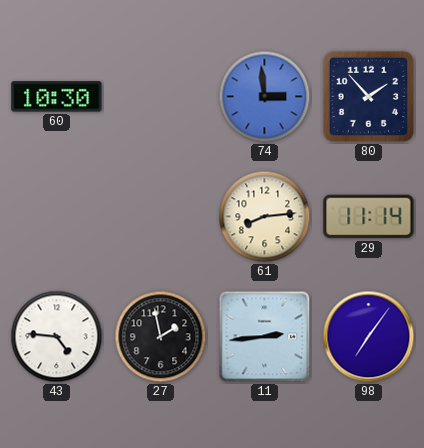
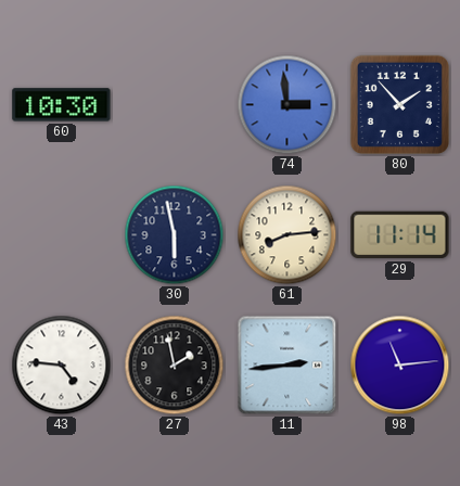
30: none -> 5:58
98: 7:06 -> 11:14
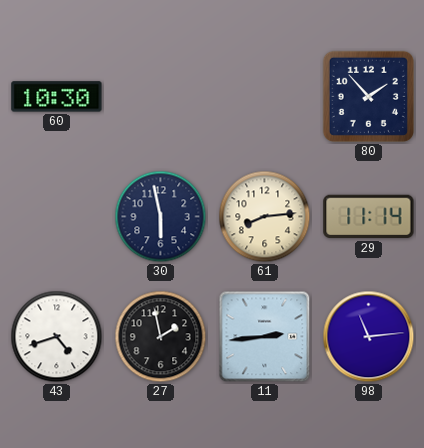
74: 2:59 -> none
43: 4:46 -> 4:42
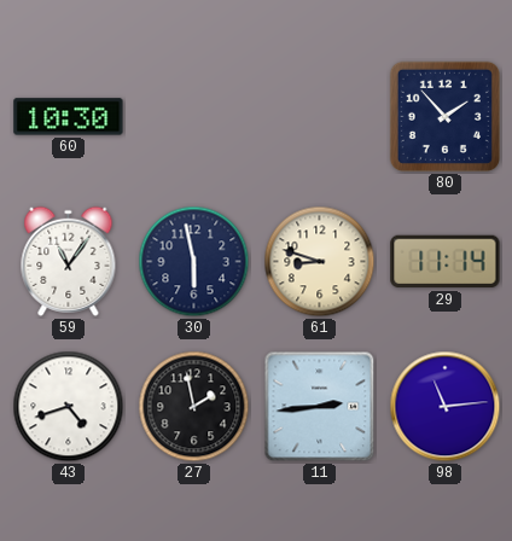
59: none -> 11:06
61: 8:14 -> 8:48
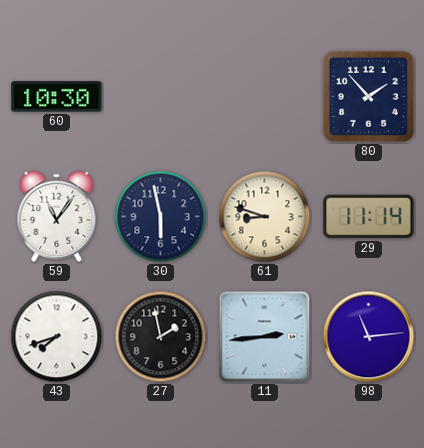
43: 4:42 -> 7:42
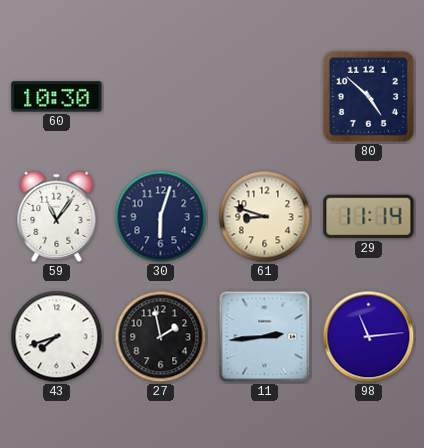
80: 1:53 -> 4:52
30: 5:58 -> 6:03
